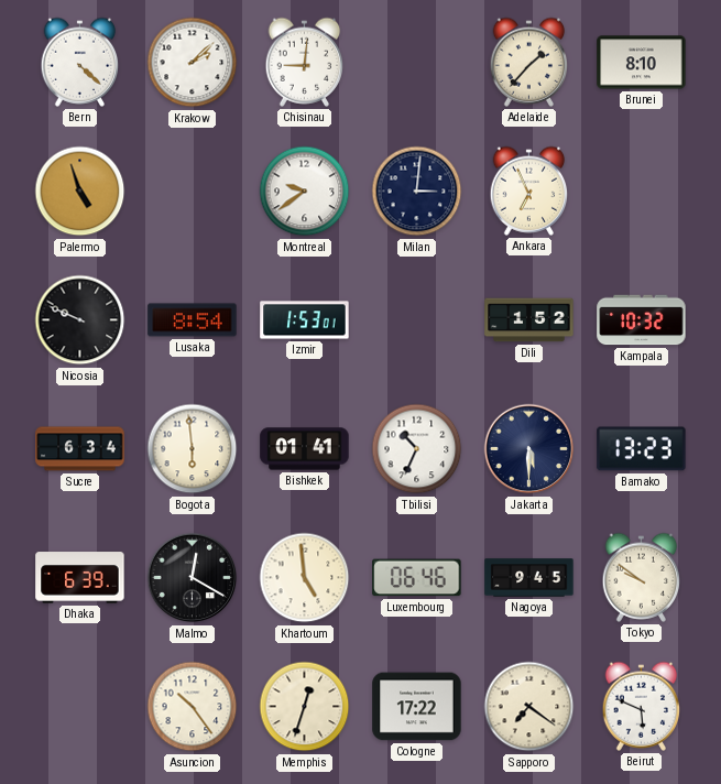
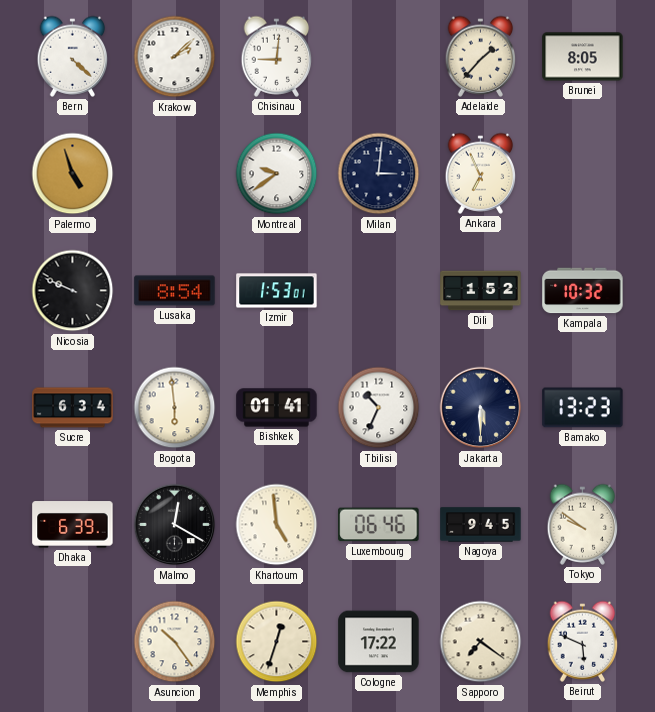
Brunei: 8:10 -> 8:05
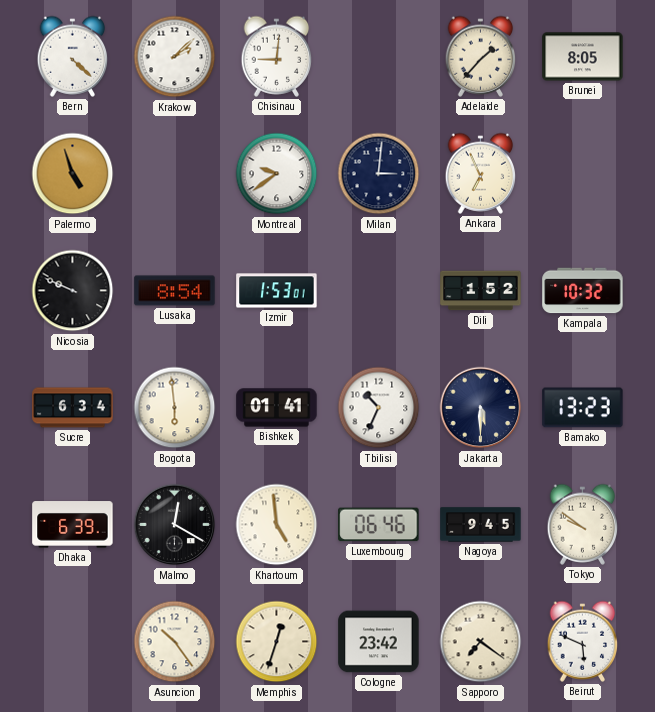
Cologne: 17:22 -> 23:42
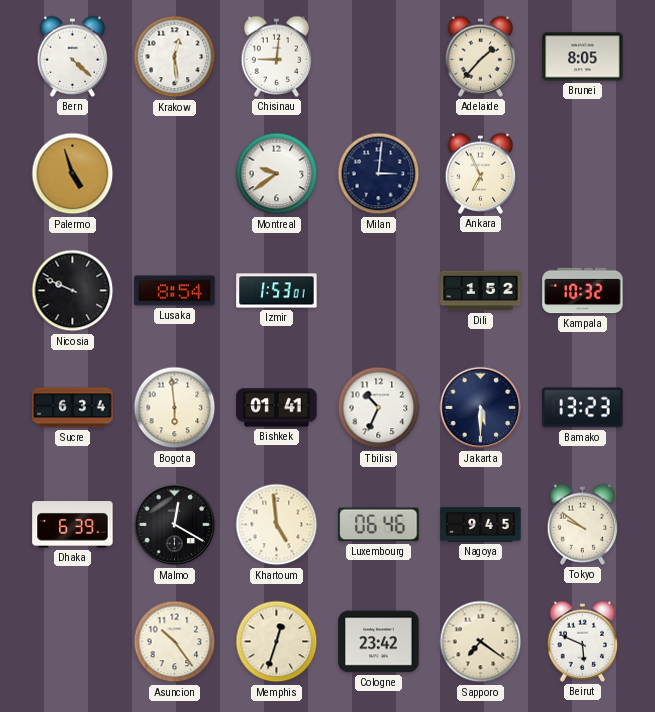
Krakow: 2:08 -> 12:29
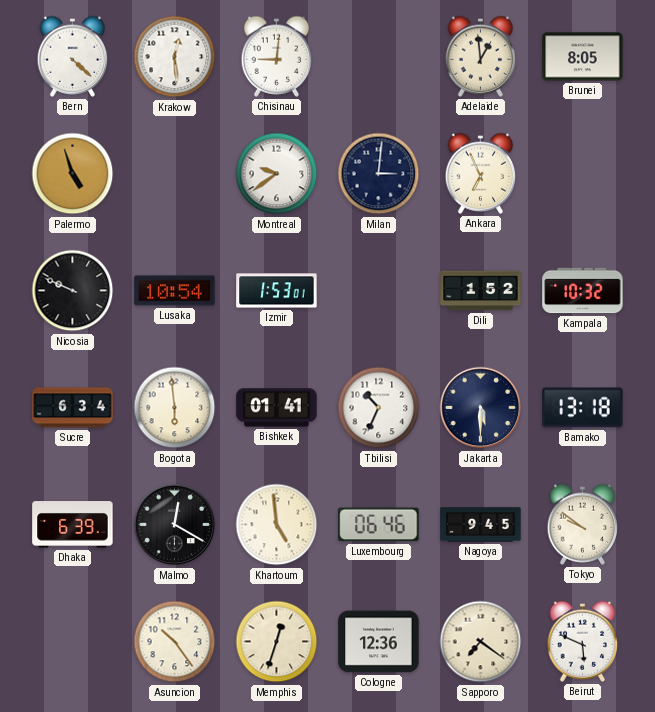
Adelaide: 1:37 -> 12:59
Lusaka: 8:54 -> 10:54
Bamako: 13:23 -> 13:18
Cologne: 23:42 -> 12:36
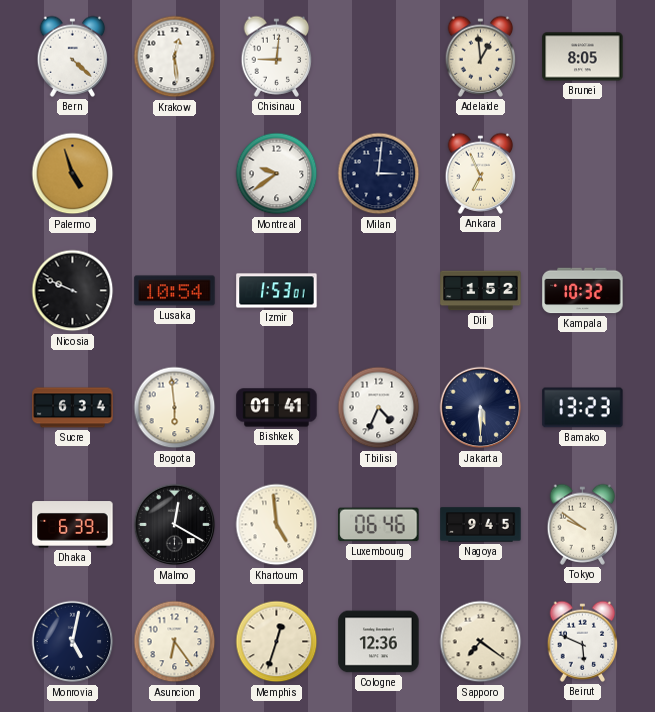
Tbilisi: 10:34 -> 4:34
Bamako: 13:18 -> 13:23
Monrovia: none -> 5:02
Asuncion: 10:24 -> 6:24
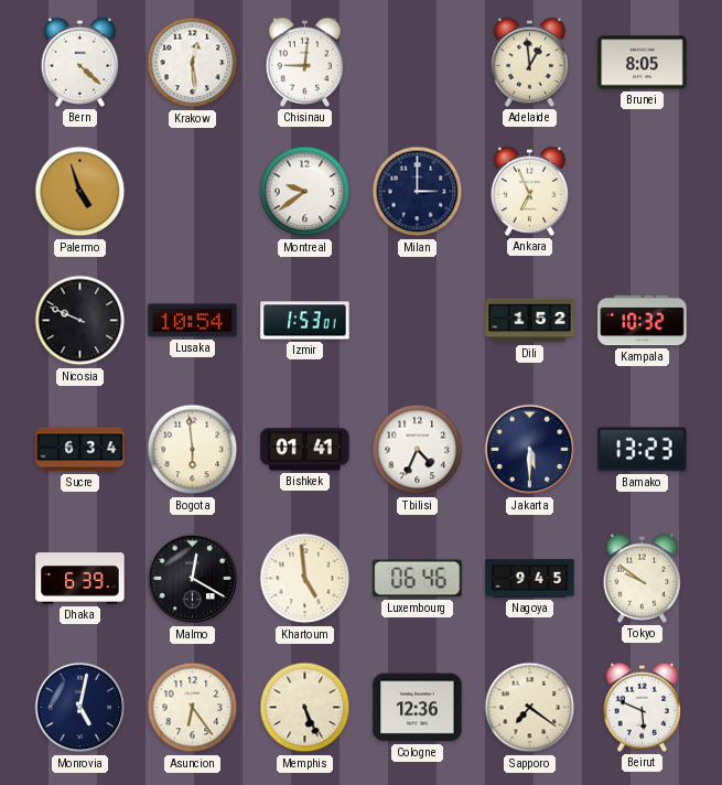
Milan: 3:01 -> 3:00
Memphis: 12:33 -> 5:26
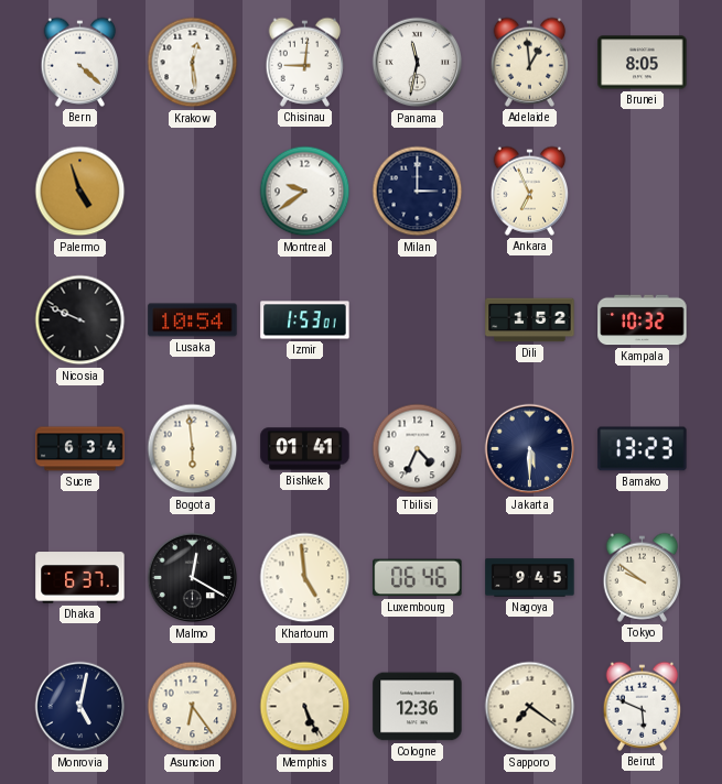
Panama: none -> 11:32
Dhaka: 6:39 -> 6:37
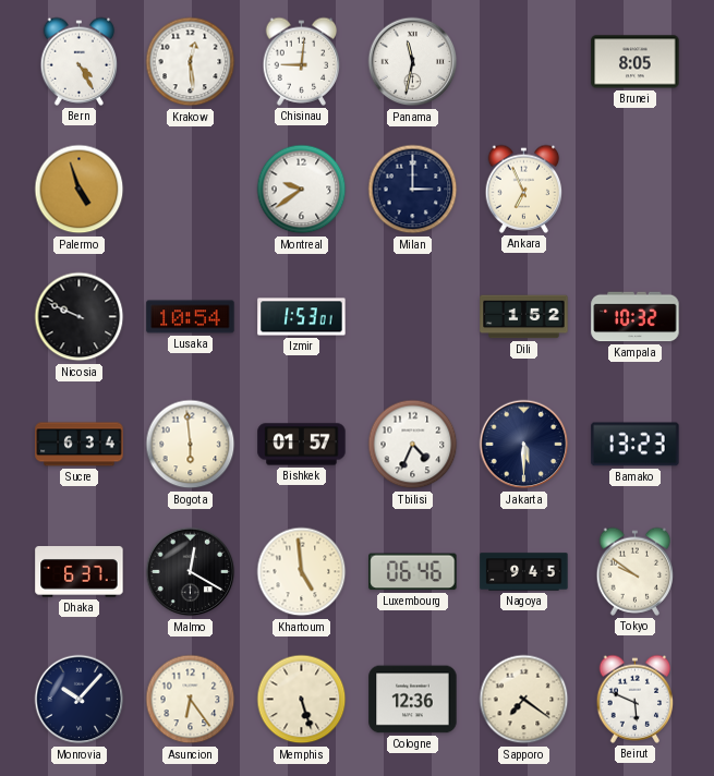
Bern: 4:22 -> 4:25
Adelaide: 12:59 -> none
Bishkek: 01:41 -> 01:57
Monrovia: 5:02 -> 10:07
Memphis: 5:26 -> 5:27
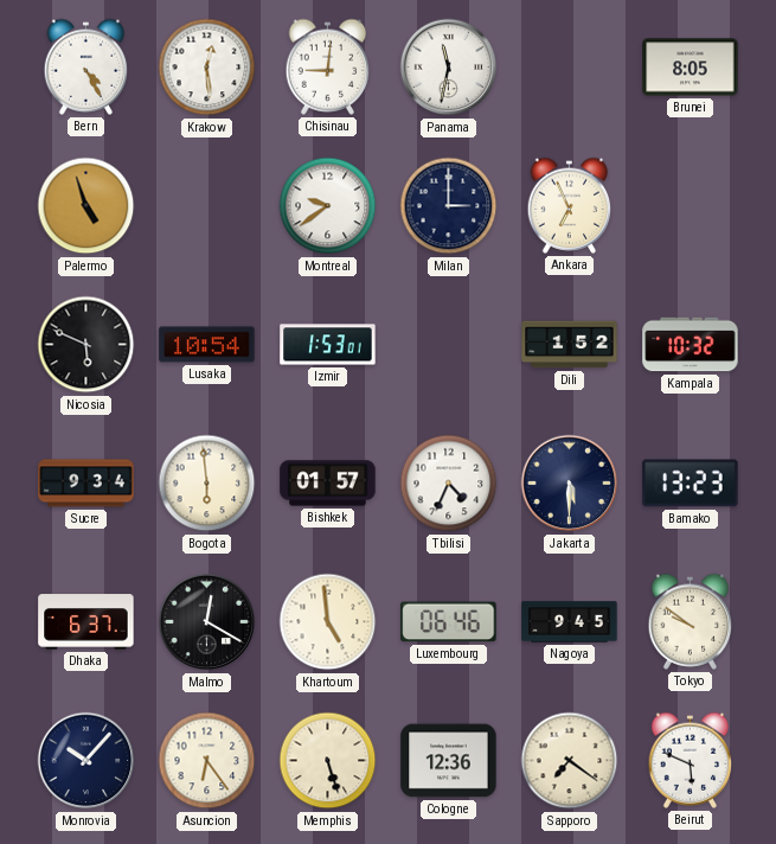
Nicosia: 9:49 -> 5:49
Sucre: 6:34 -> 9:34
